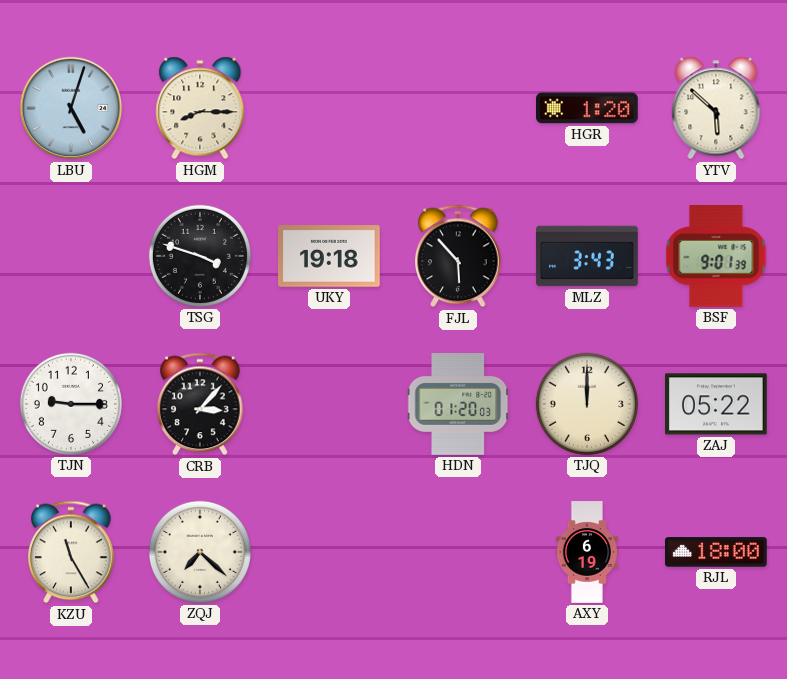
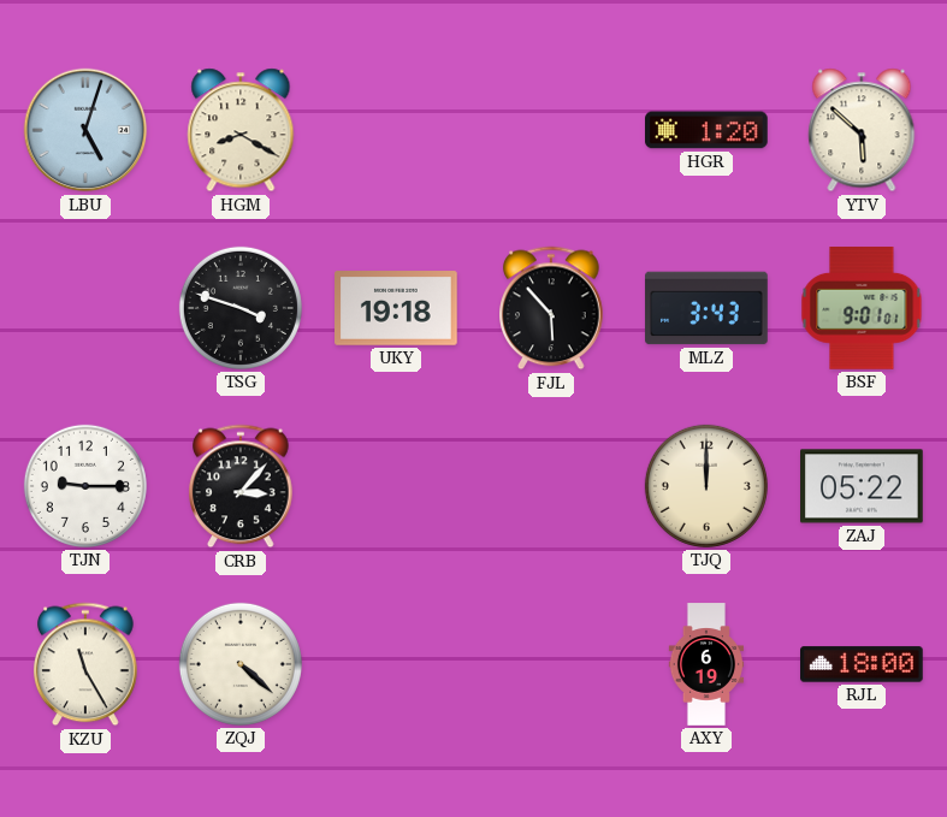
HGM: 8:15 -> 8:20
BSF: 9:01:39 -> 9:01:01
HDN: 01:20 -> none
ZQJ: 7:22 -> 4:22
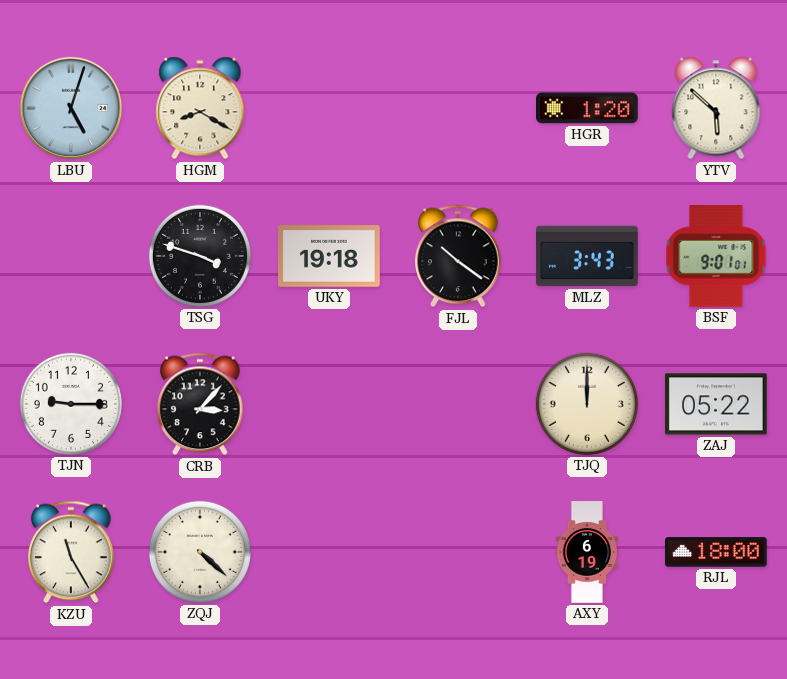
FJL: 5:53 -> 10:21
